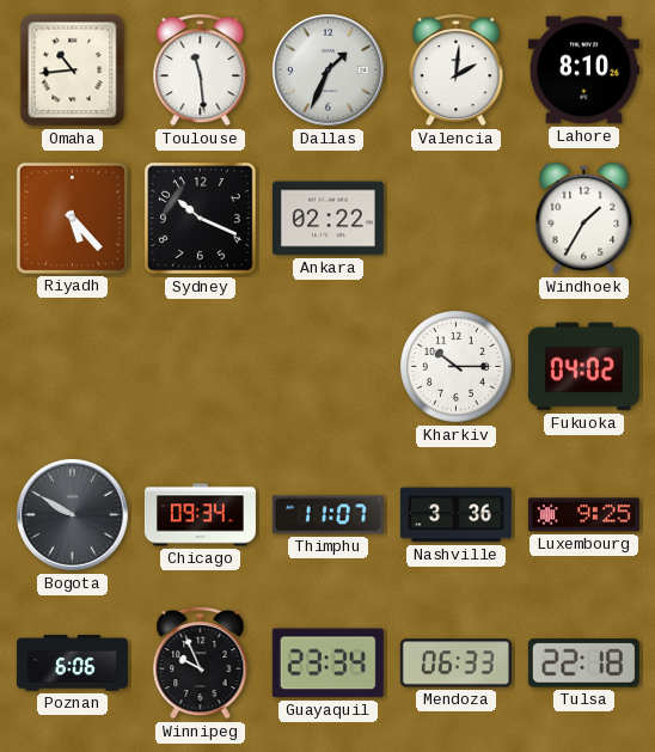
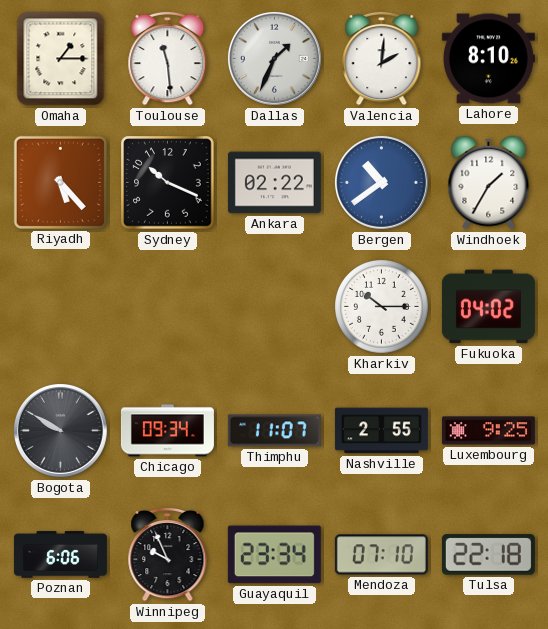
Omaha: 10:44 -> 1:15
Bergen: none -> 10:39
Nashville: 3:36 -> 2:55
Mendoza: 06:33 -> 07:10
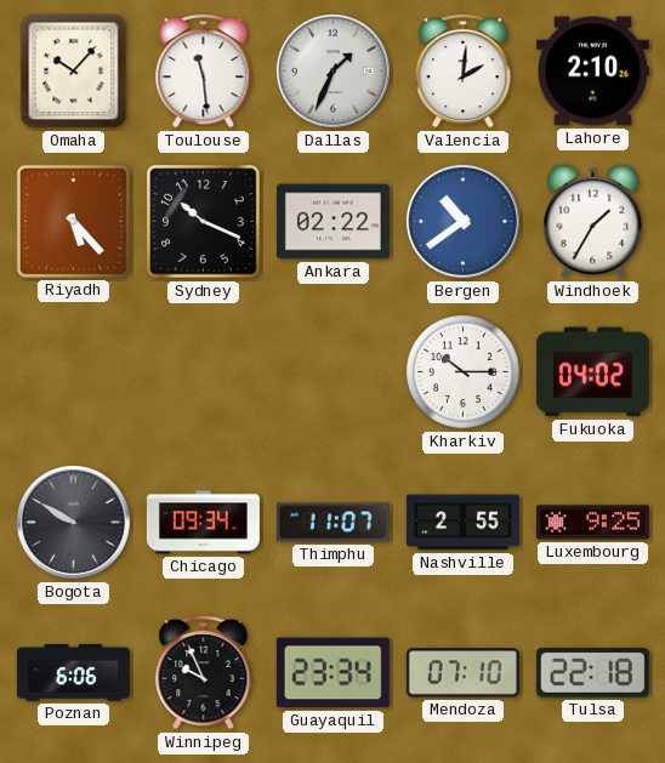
Omaha: 1:15 -> 10:07
Lahore: 8:10 -> 2:10
